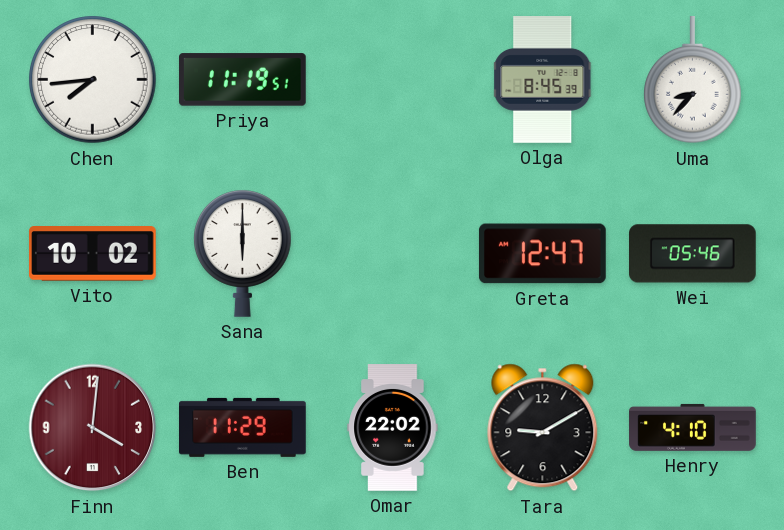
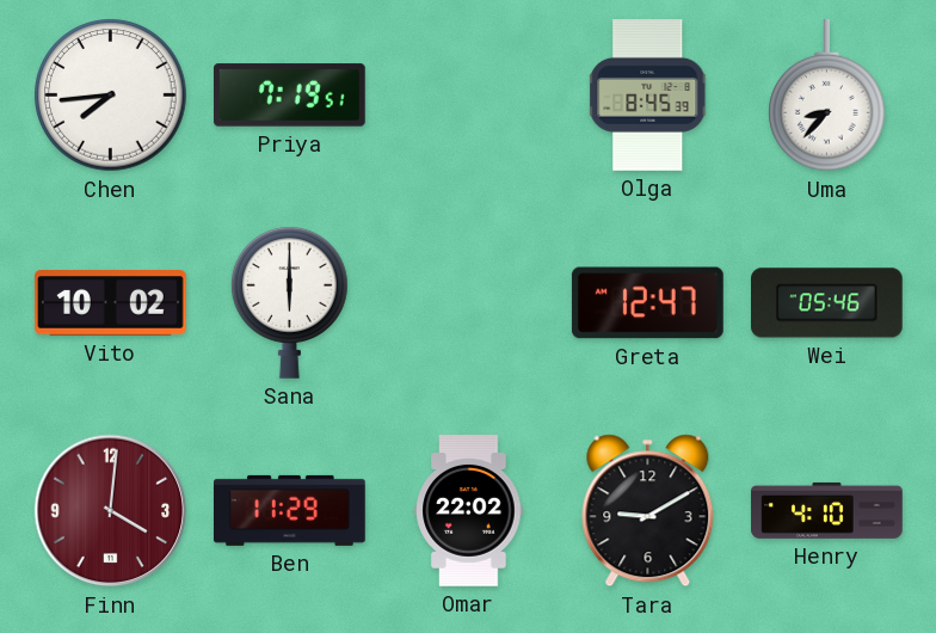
Priya: 11:19 -> 7:19
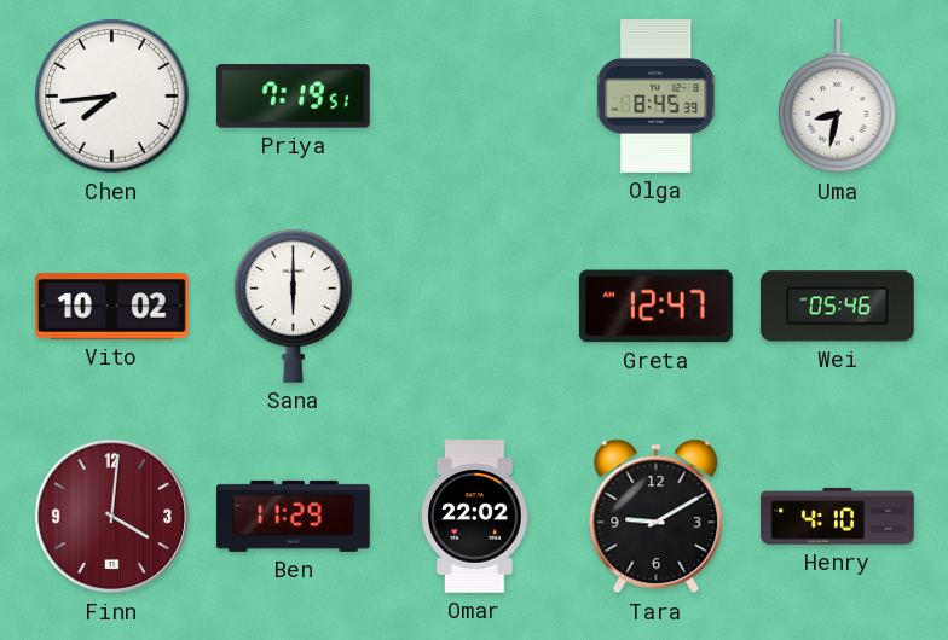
Uma: 8:37 -> 8:32
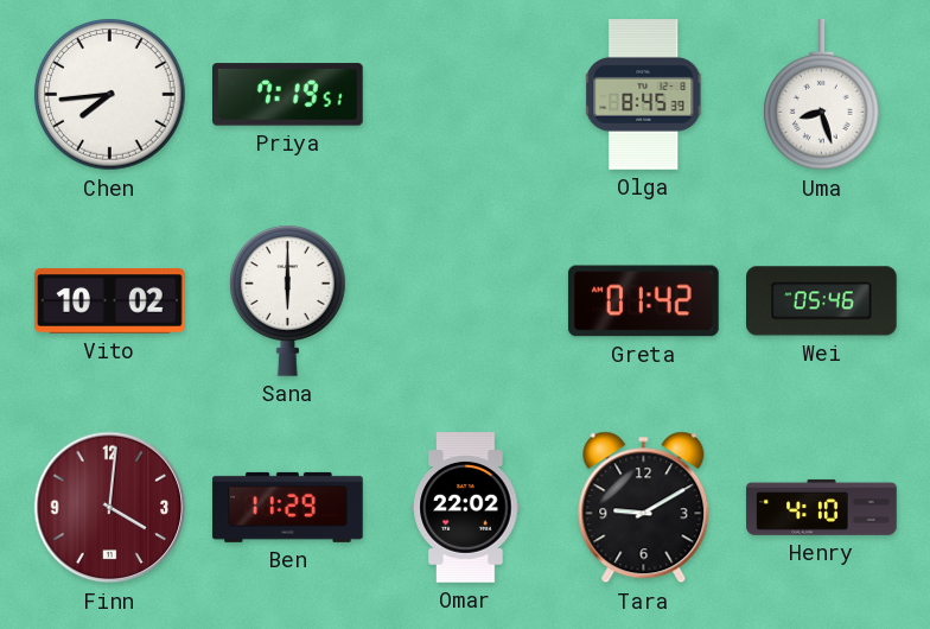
Uma: 8:32 -> 8:27
Greta: 12:47 -> 01:42
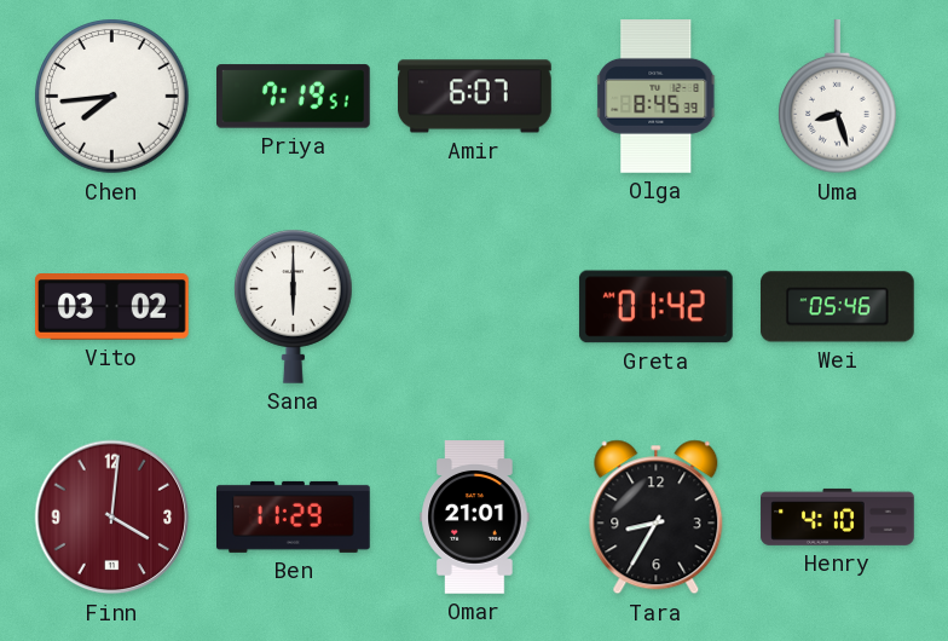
Amir: none -> 6:07
Vito: 10:02 -> 03:02
Omar: 22:02 -> 21:01
Tara: 9:10 -> 8:35
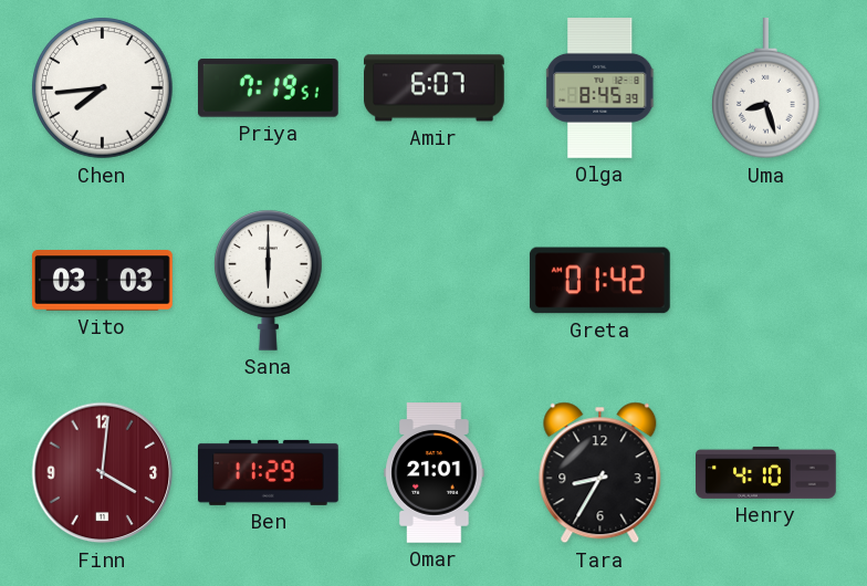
Vito: 03:02 -> 03:03
Wei: 05:46 -> none
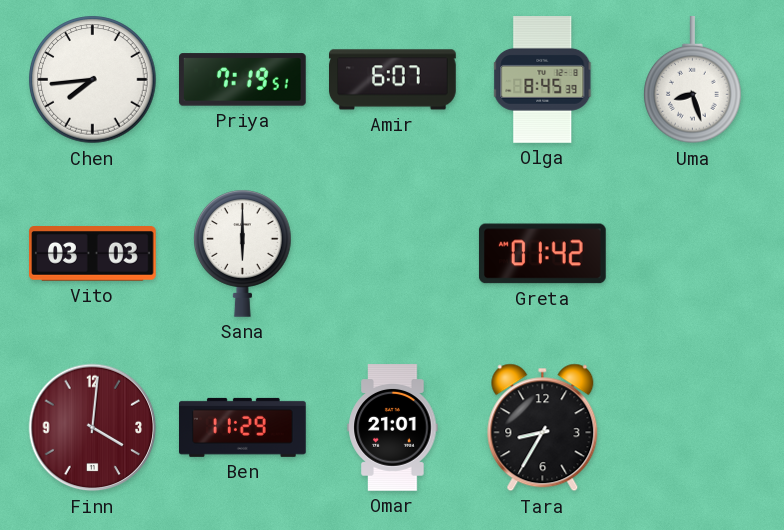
Henry: 4:10 -> none
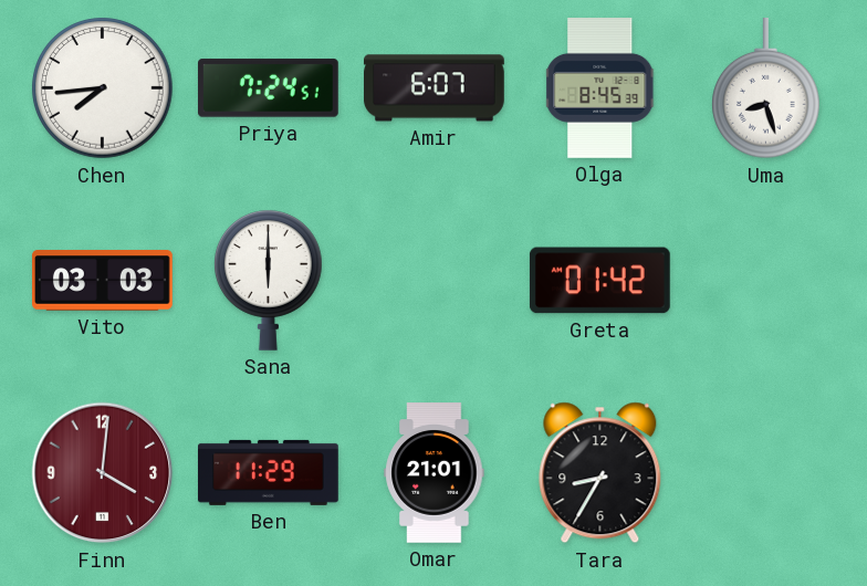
Priya: 7:19 -> 7:24
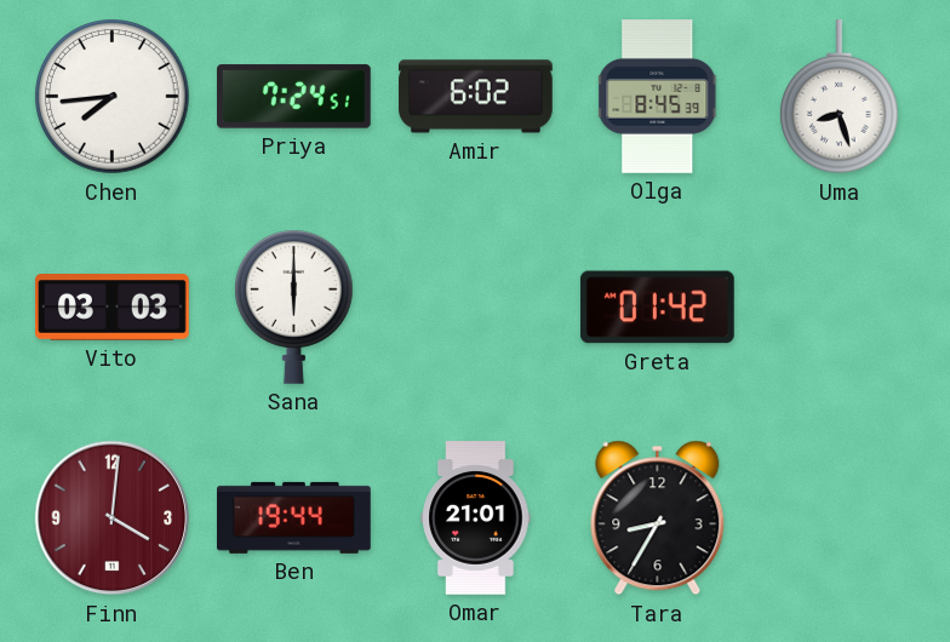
Amir: 6:07 -> 6:02
Ben: 11:29 -> 19:44
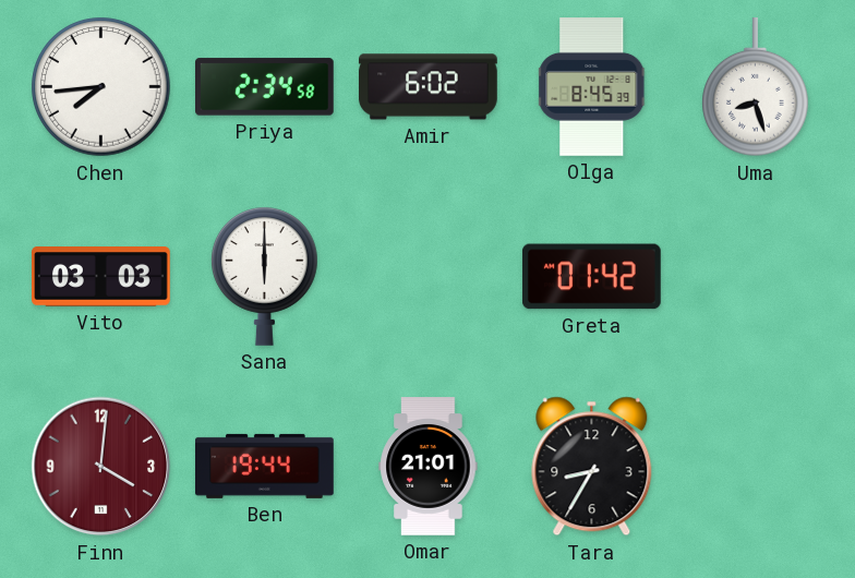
Priya: 7:24 -> 2:34
